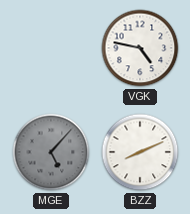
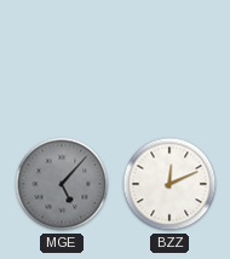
VGK: 4:47 -> none
BZZ: 8:11 -> 12:11
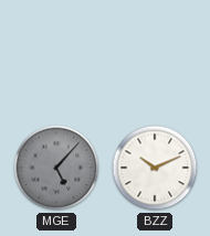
BZZ: 12:11 -> 10:11
